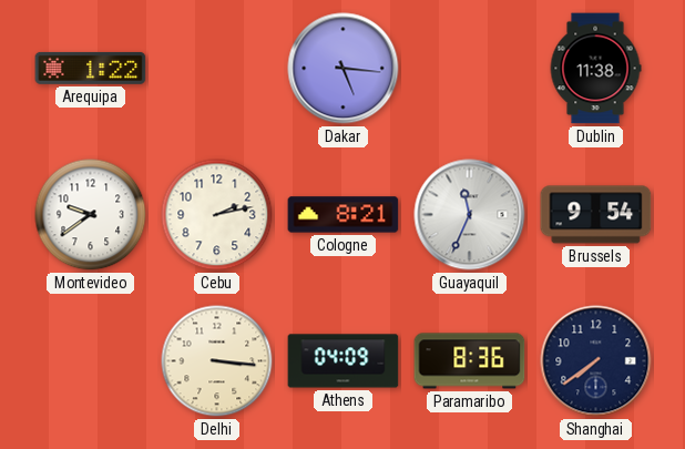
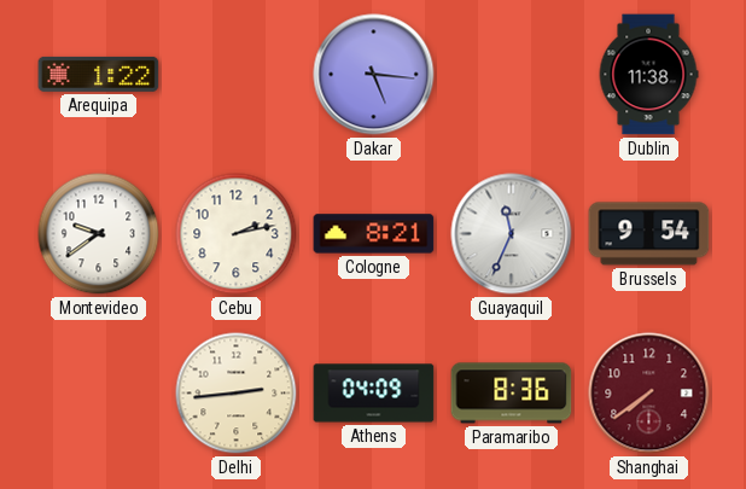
Delhi: 3:16 -> 2:44
Shanghai dial: navy -> burgundy
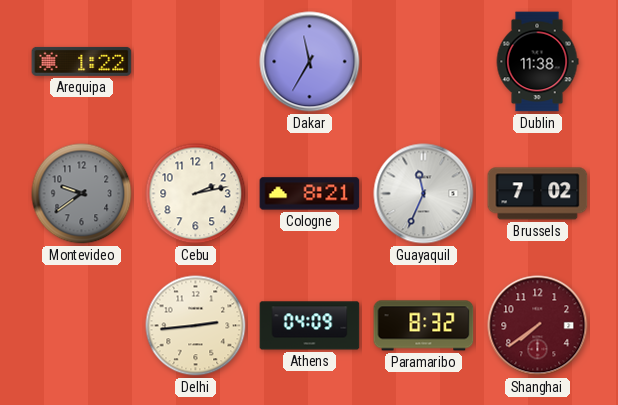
Dakar: 5:16 -> 11:35
Montevideo dial: white -> grey
Brussels: 9:54 -> 7:02
Paramaribo: 8:36 -> 8:32
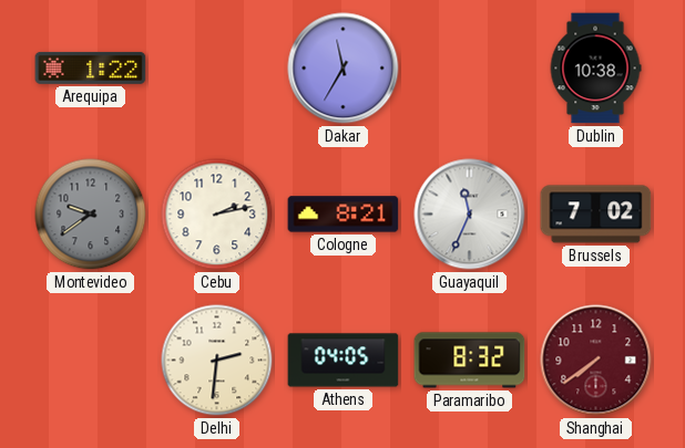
Dublin: 11:38 -> 10:38
Delhi: 2:44 -> 2:31
Athens: 04:09 -> 04:05
